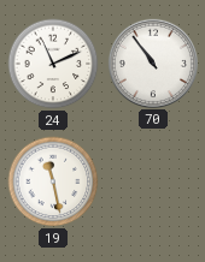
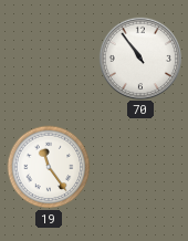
24: 11:11 -> none
19: 11:28 -> 11:24
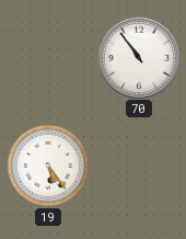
19: 11:24 -> 5:24
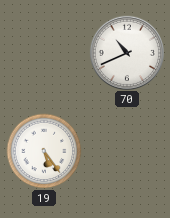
70: 10:54 -> 10:41
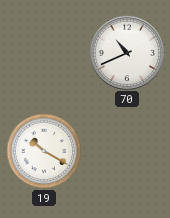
19: 5:24 -> 10:20
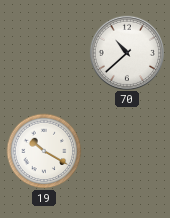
70: 10:41 -> 10:38
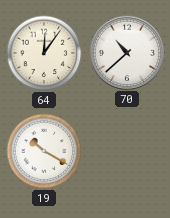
64: none -> 12:06
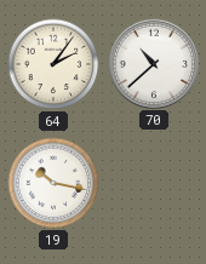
64: 12:06 -> 2:06
19: 10:20 -> 10:17
